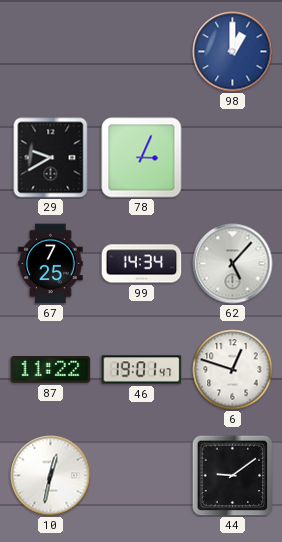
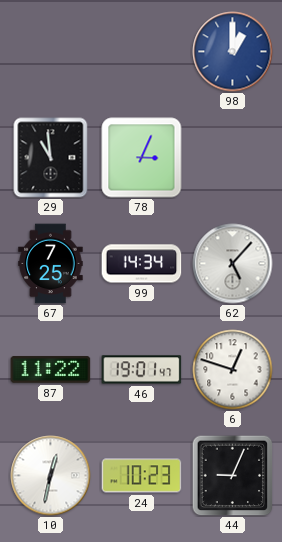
29: 9:40 -> 10:59
24: none -> 10:23
44: 9:09 -> 9:04
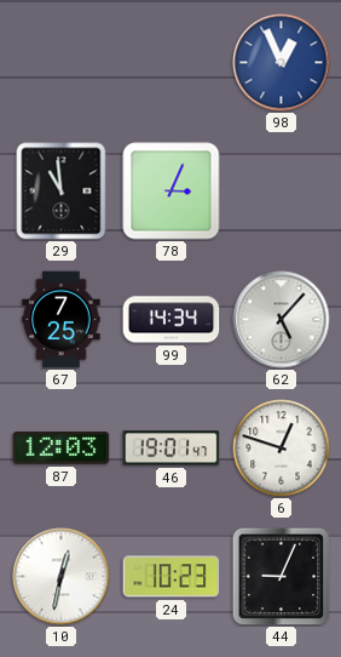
98: 1:00 -> 12:56
87: 11:22 -> 12:03
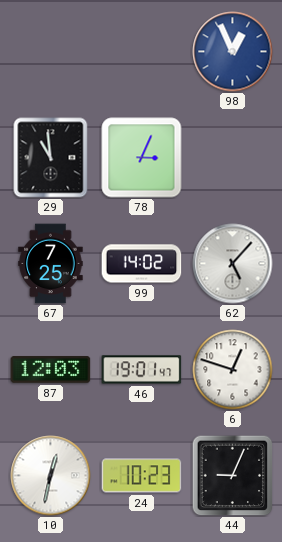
99: 14:34 -> 14:02
